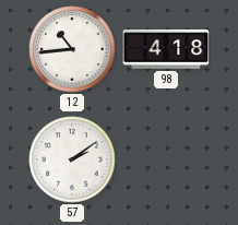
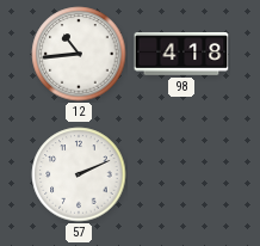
57: 2:09 -> 2:11
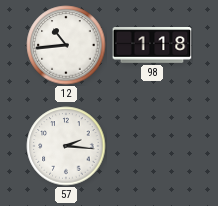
98: 4:18 -> 1:18
57: 2:11 -> 2:16
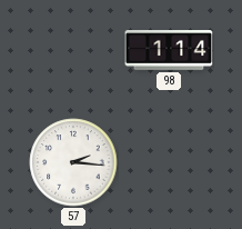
12: 10:44 -> none
98: 1:18 -> 1:14
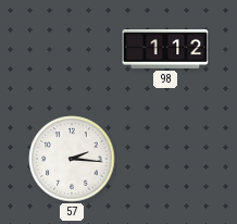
98: 1:14 -> 1:12
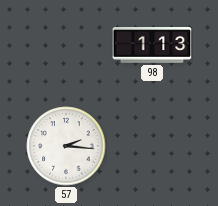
98: 1:12 -> 1:13
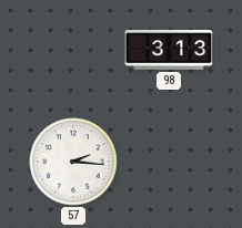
98: 1:13 -> 3:13
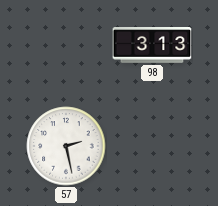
57: 2:16 -> 2:28
